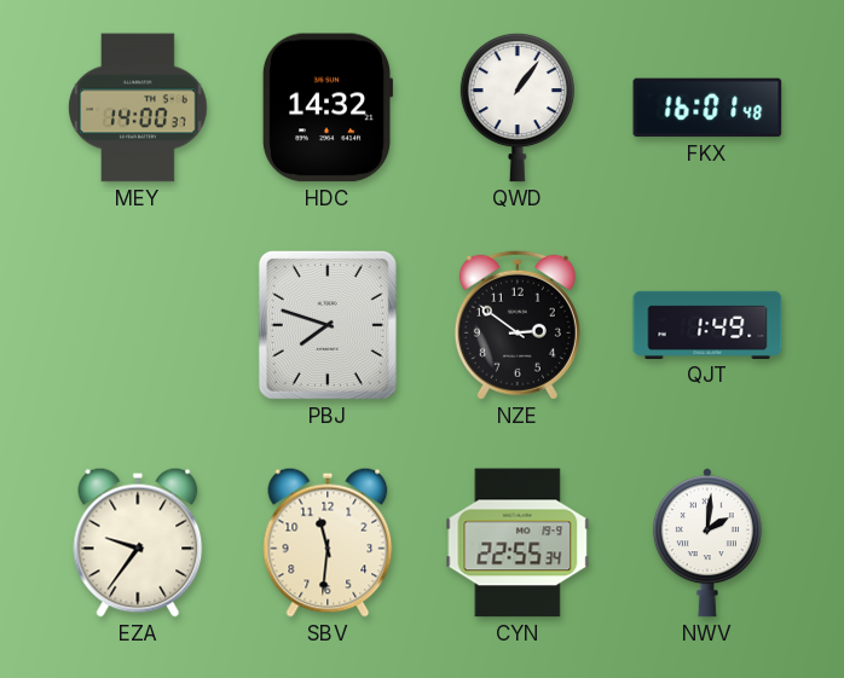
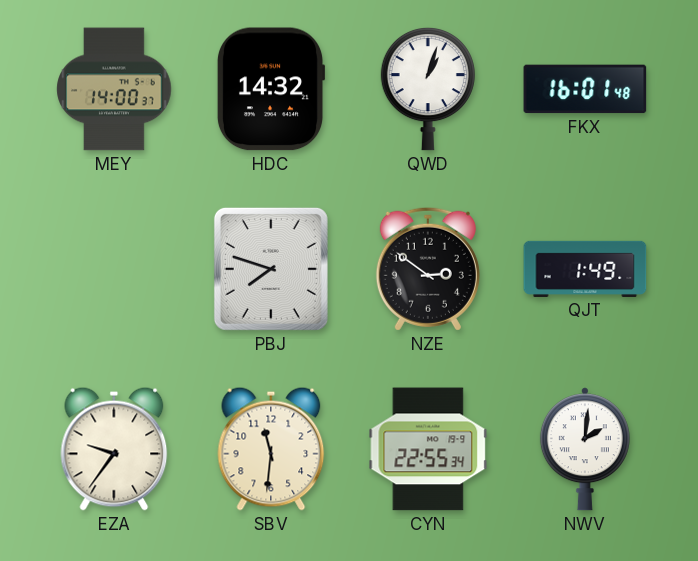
QWD: 1:06 -> 1:03
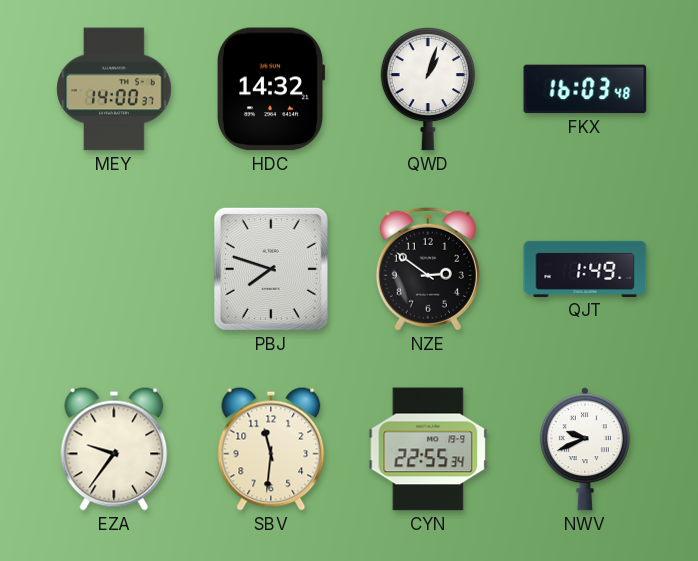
FKX: 16:01 -> 16:03
NWV: 2:01 -> 9:41
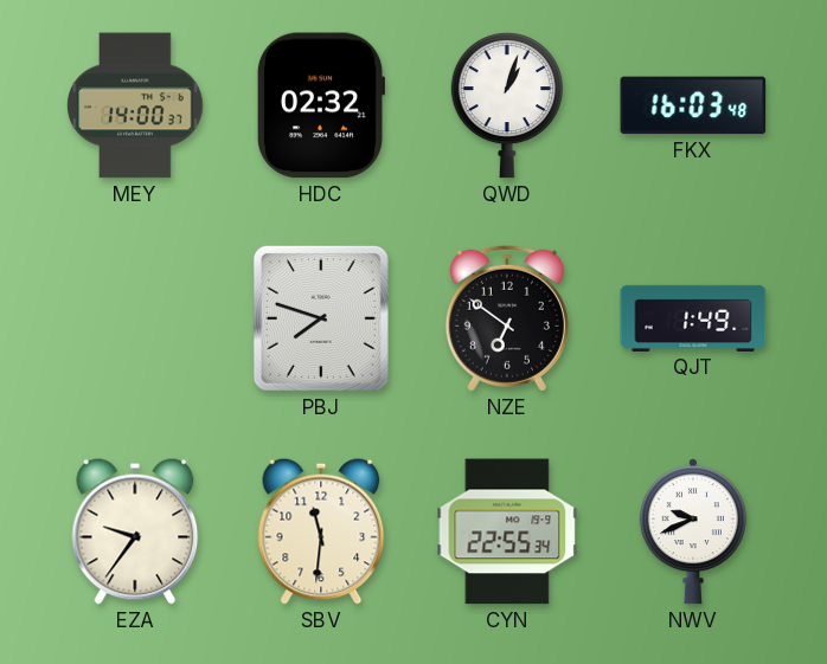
HDC: 14:32 -> 02:32
NZE: 2:51 -> 6:51
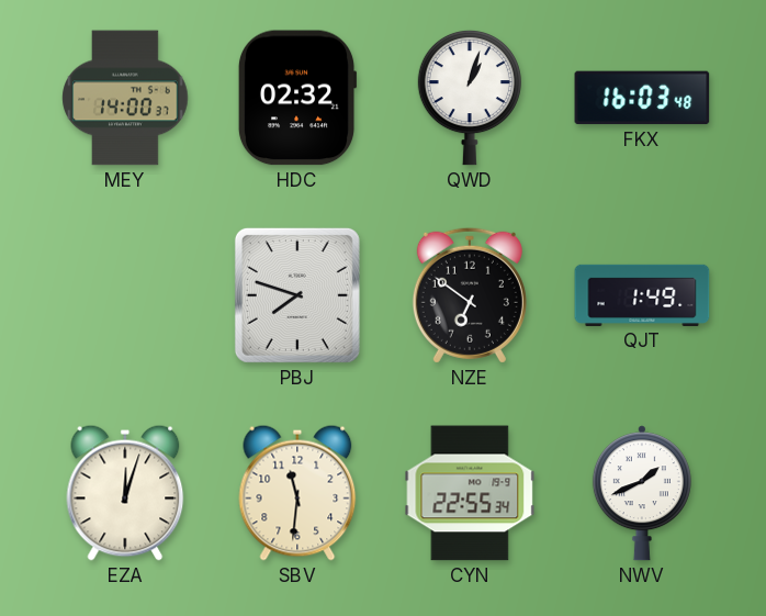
EZA: 9:36 -> 12:03
NWV: 9:41 -> 1:41
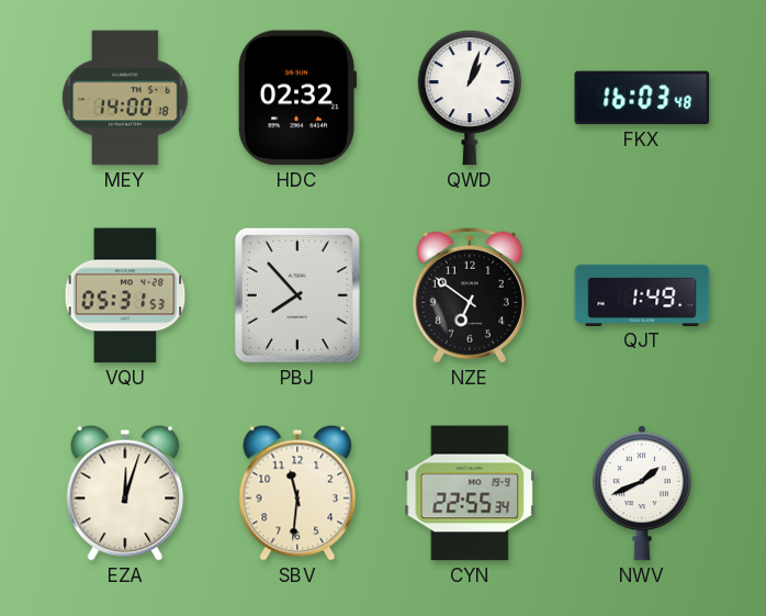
MEY: 14:00:37 -> 14:00:18
VQU: none -> 05:31
PBJ: 7:48 -> 7:53
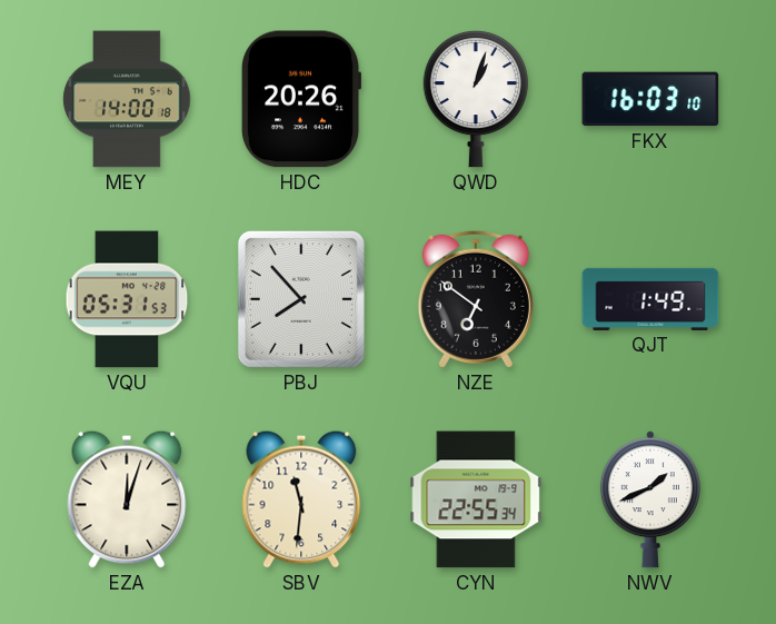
HDC: 02:32 -> 20:26
FKX: 16:03:48 -> 16:03:10
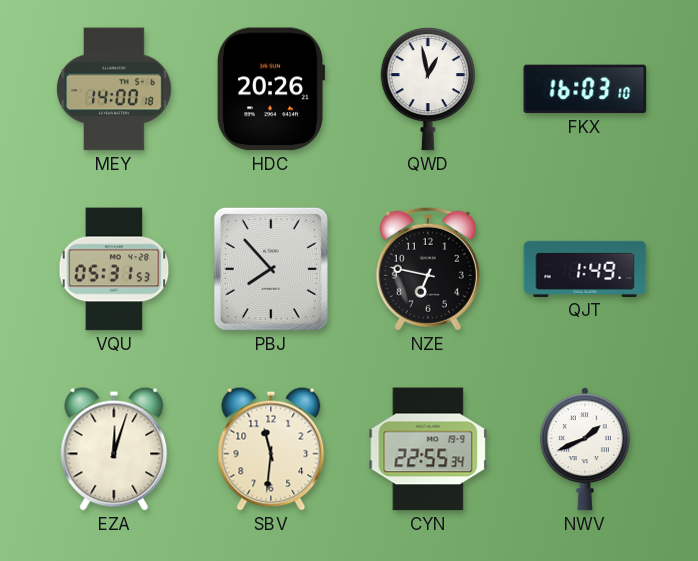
QWD: 1:03 -> 12:58
NZE: 6:51 -> 6:47
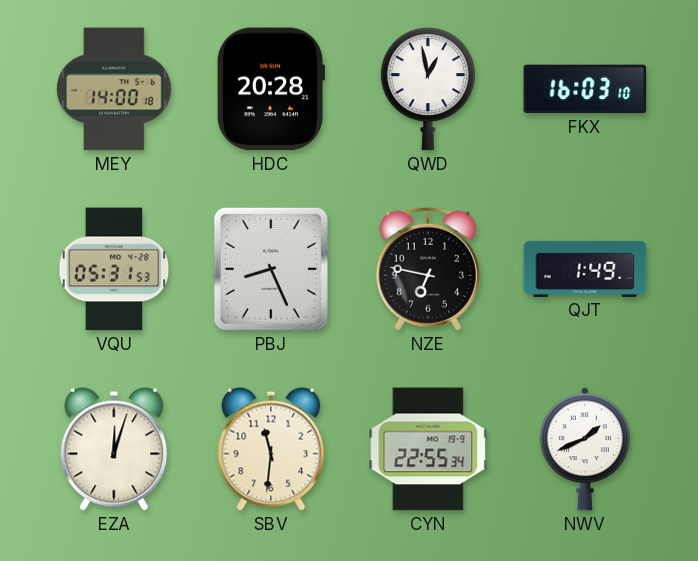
HDC: 20:26 -> 20:28
PBJ: 7:53 -> 8:26
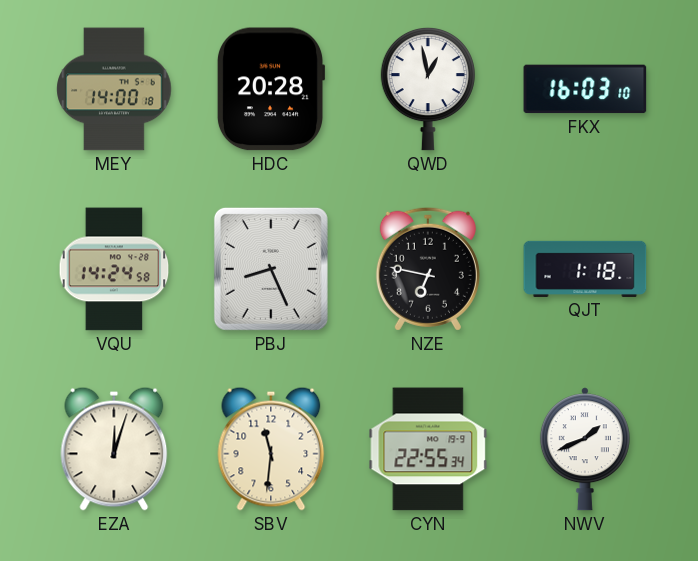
VQU: 05:31 -> 14:24
QJT: 1:49 -> 1:18
